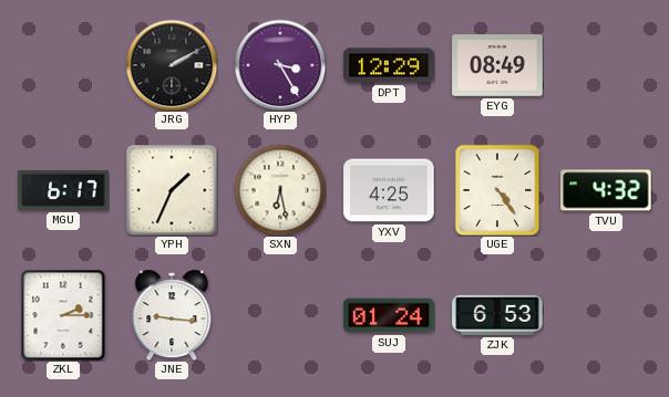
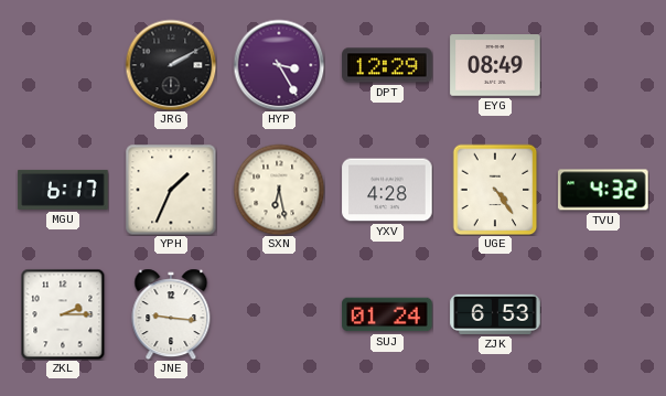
YXV: 4:25 -> 4:28
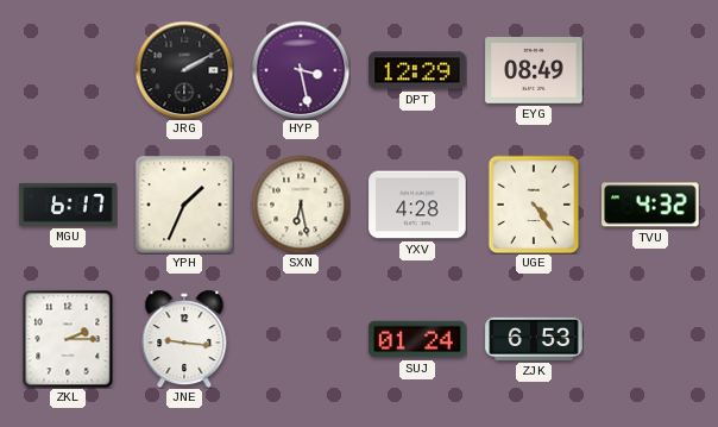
HYP: 3:25 -> 3:28
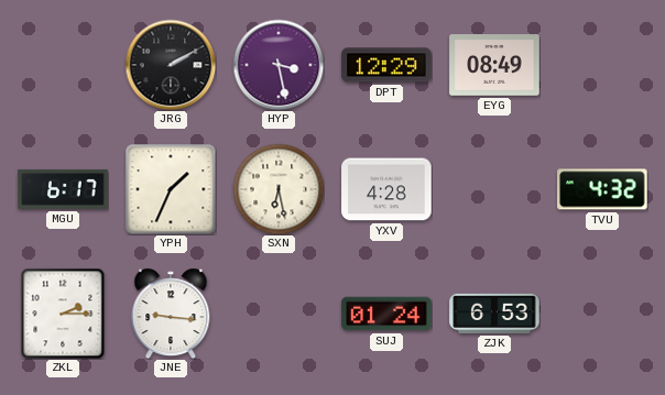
UGE: 4:24 -> none
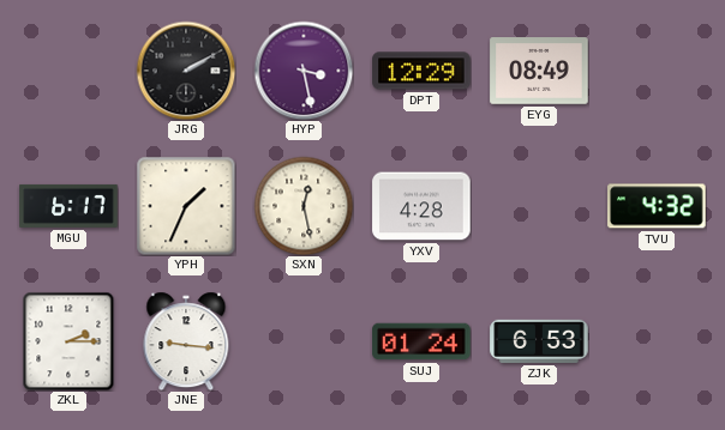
SXN: 6:28 -> 12:28
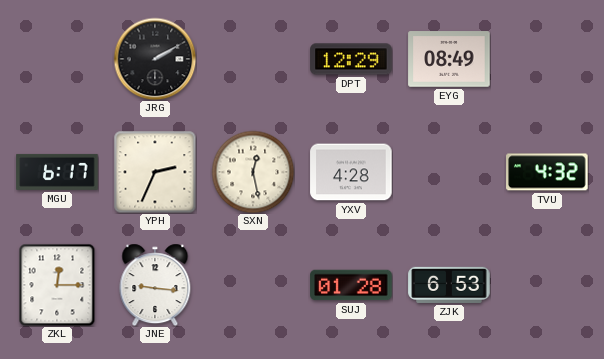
HYP: 3:28 -> none
YPH: 1:34 -> 2:34
ZKL: 2:15 -> 12:15
SUJ: 01:24 -> 01:28
